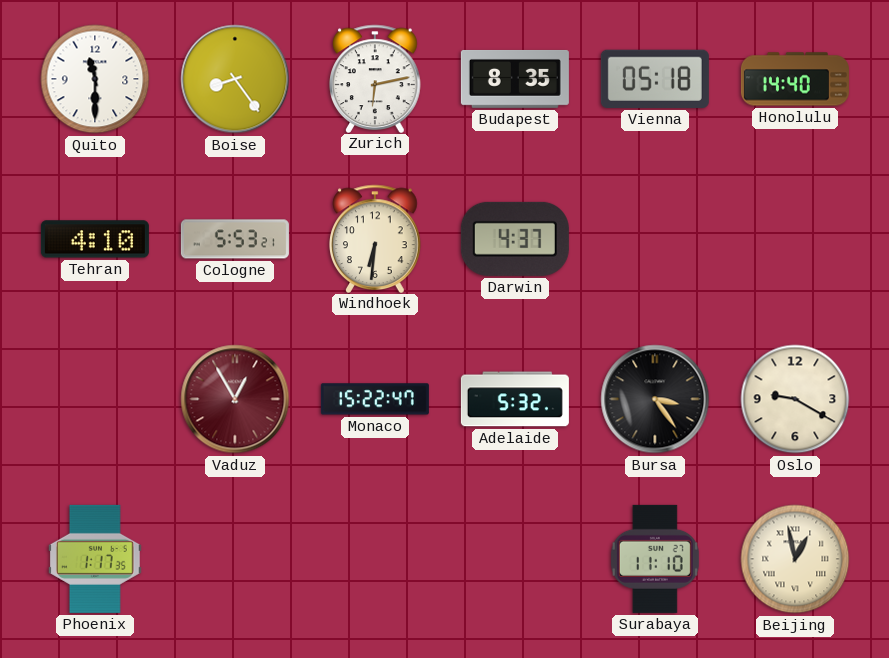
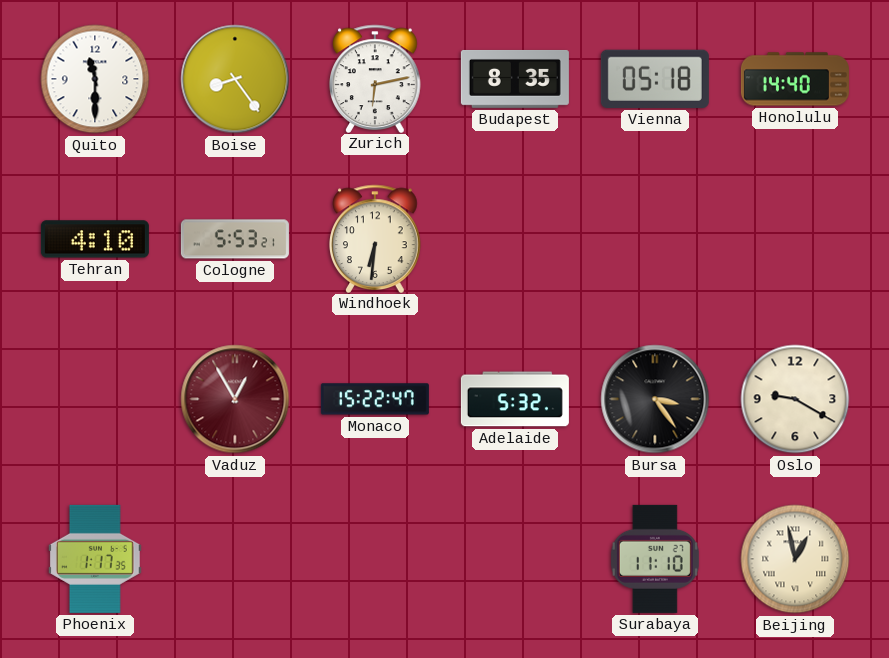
Darwin: 4:37 -> none
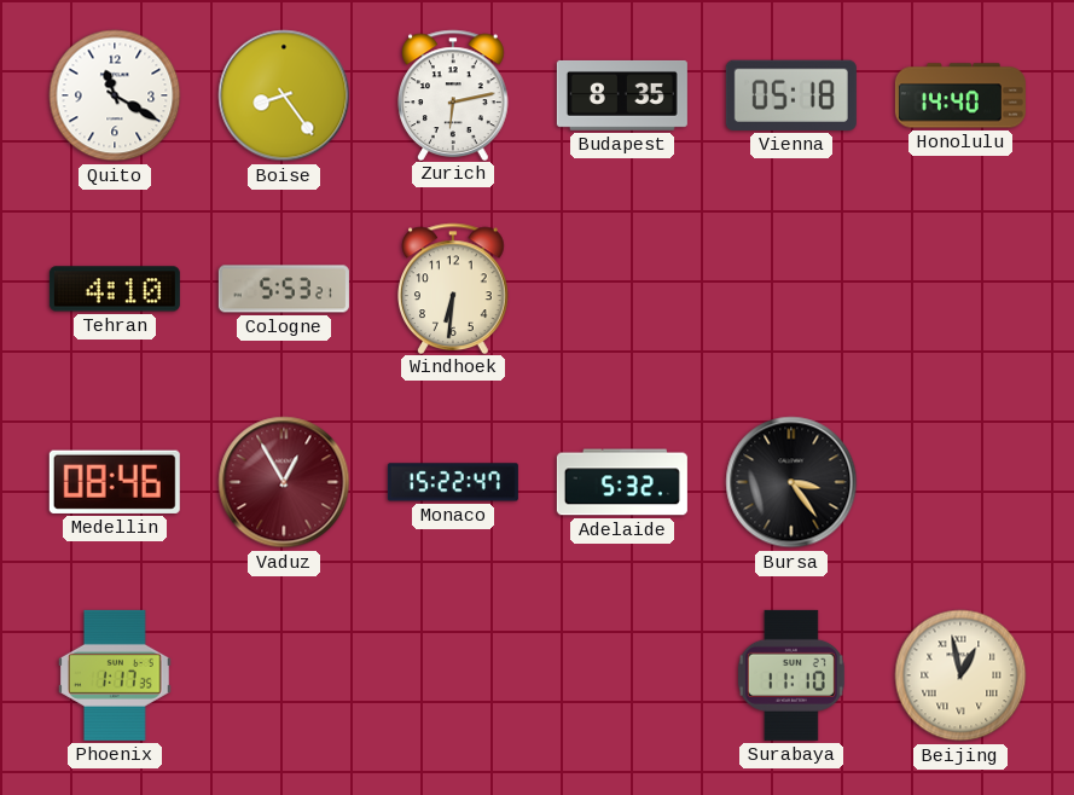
Quito: 11:30 -> 11:20
Medellin: none -> 08:46
Oslo: 9:20 -> none
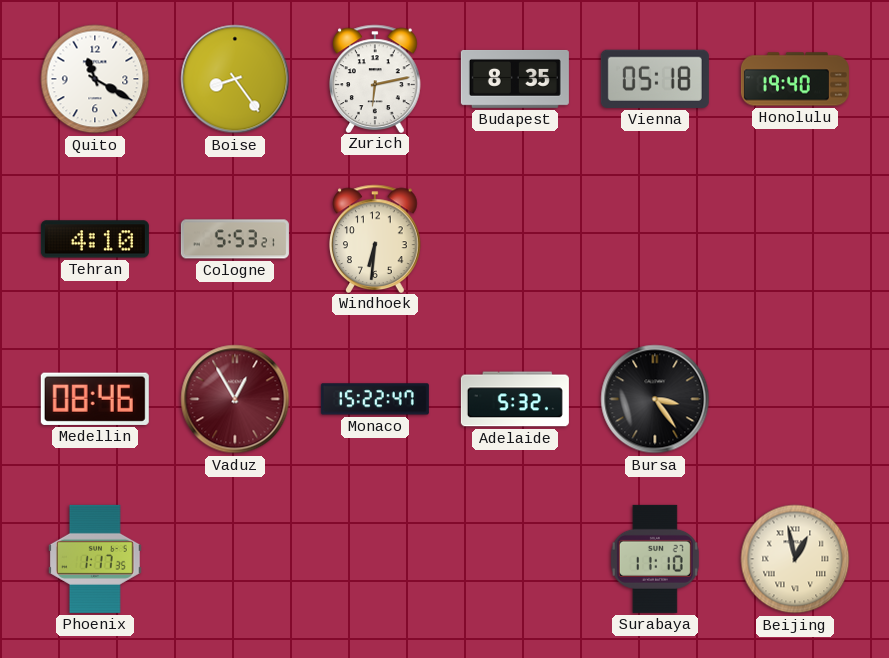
Honolulu: 14:40 -> 19:40
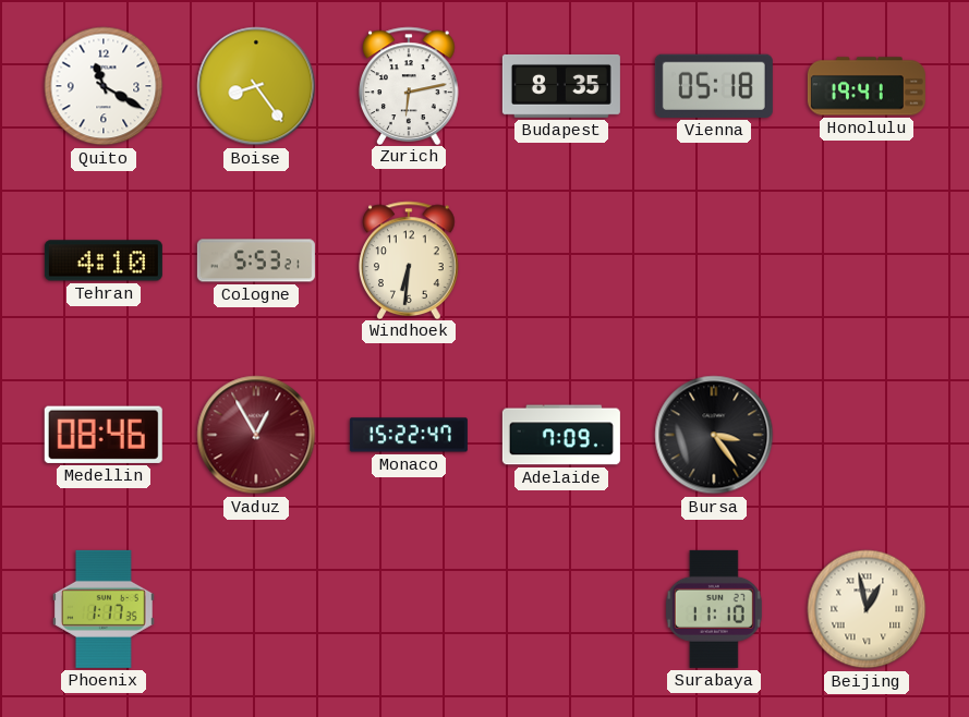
Honolulu: 19:40 -> 19:41
Adelaide: 5:32 -> 7:09
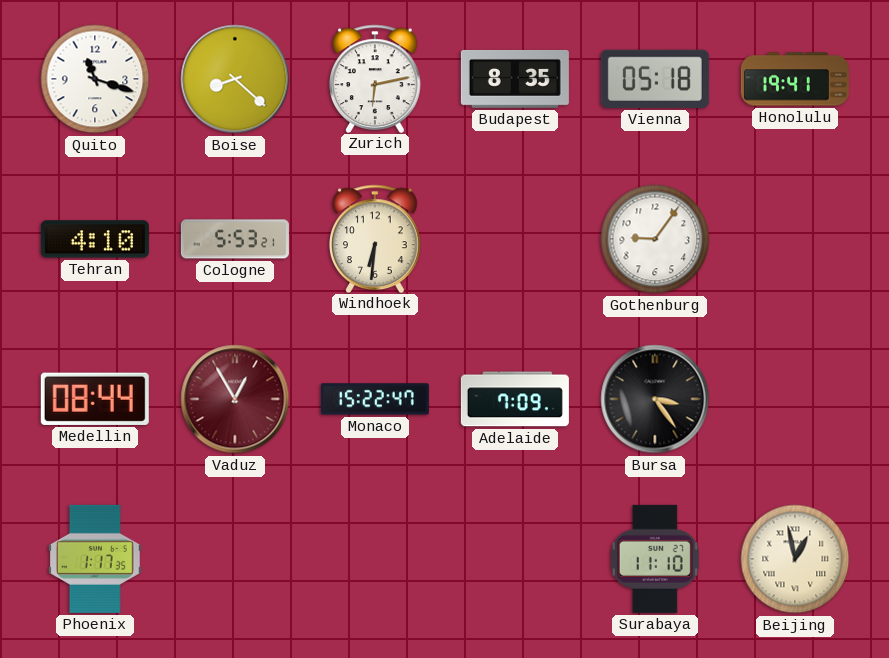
Quito: 11:20 -> 11:18
Boise: 8:24 -> 8:22
Gothenburg: none -> 9:06
Medellin: 08:46 -> 08:44
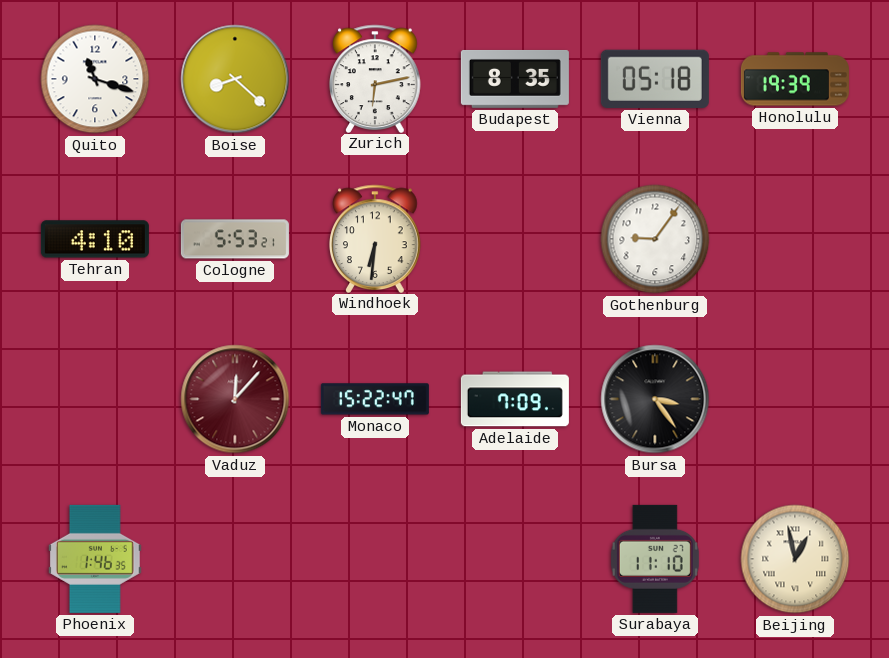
Honolulu: 19:41 -> 19:39
Medellin: 08:44 -> none
Vaduz: 12:55 -> 12:07
Phoenix: 1:17 -> 1:46
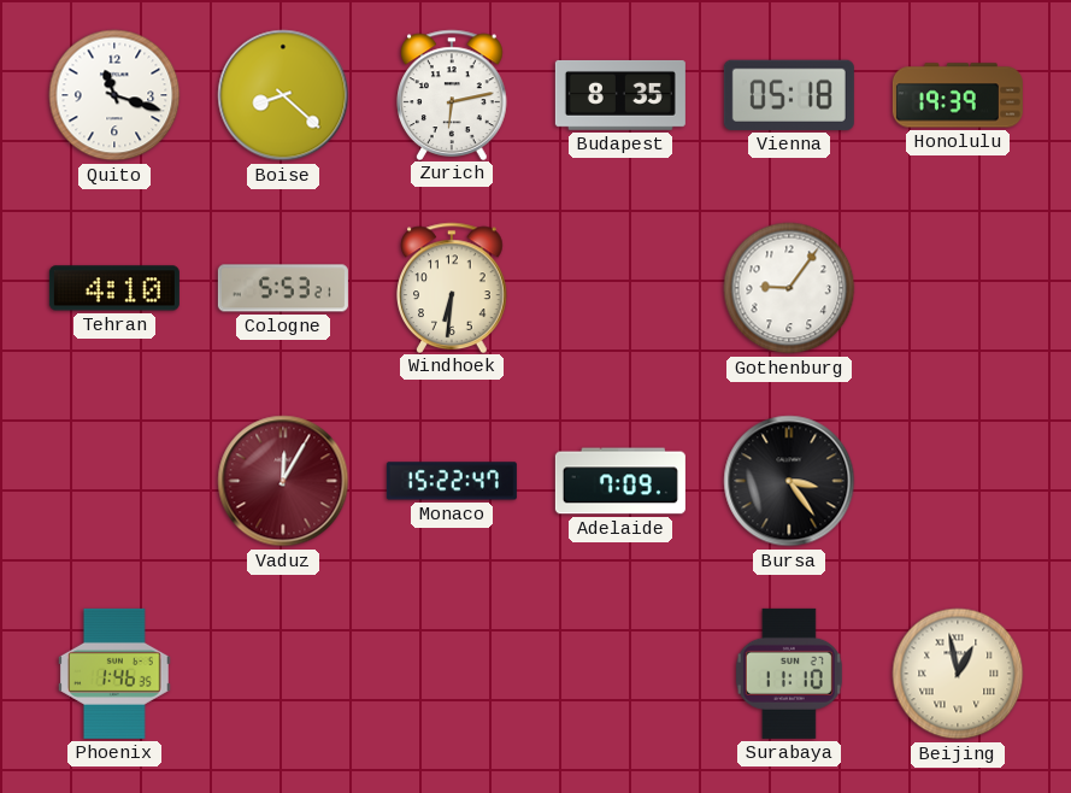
Vaduz: 12:07 -> 12:05
